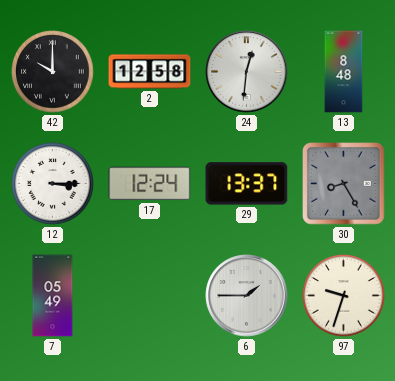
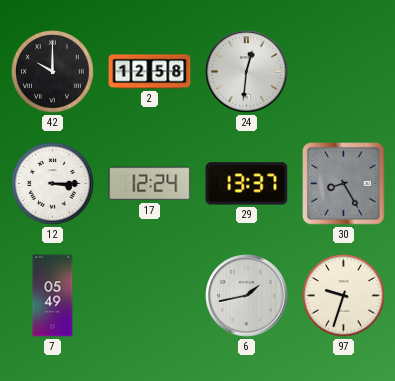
13: 8:48 -> none
6: 1:45 -> 1:43
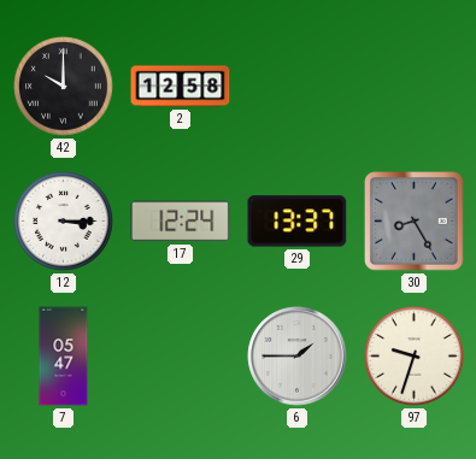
24: 12:31 -> none
7: 05:49 -> 05:47
6: 1:43 -> 1:45
